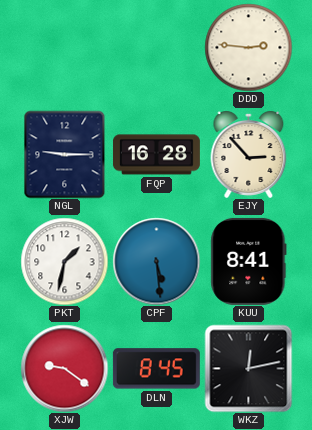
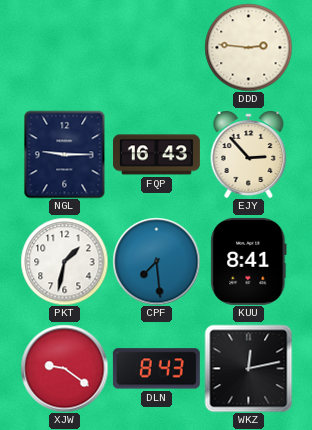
FQP: 16:28 -> 16:43
CPF: 5:29 -> 7:29
DLN: 8:45 -> 8:43
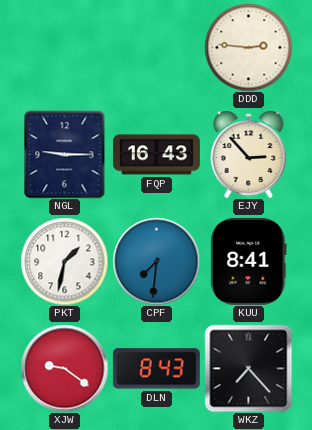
CPF: 7:29 -> 7:31
WKZ: 12:13 -> 7:23
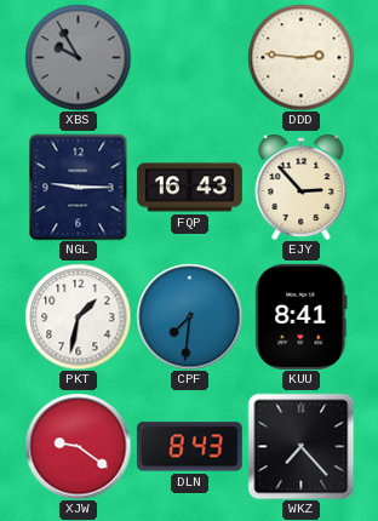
XBS: none -> 9:55
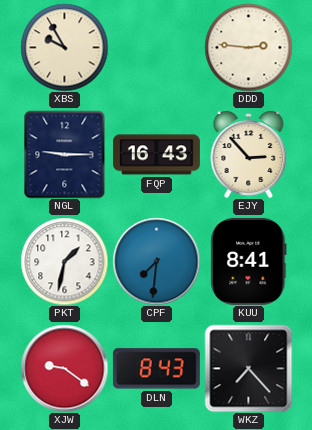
XBS dial: grey -> cream
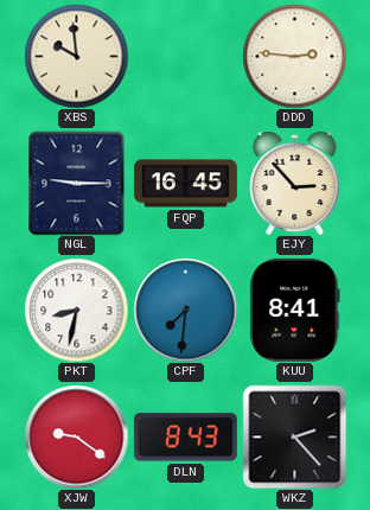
XBS: 9:55 -> 9:59
FQP: 16:43 -> 16:45
PKT: 1:32 -> 8:32
WKZ: 7:23 -> 2:23
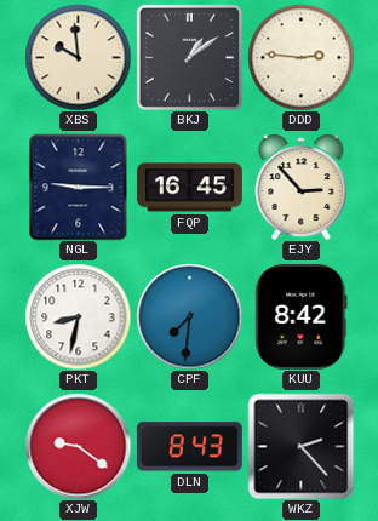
BKJ: none -> 1:09
KUU: 8:41 -> 8:42
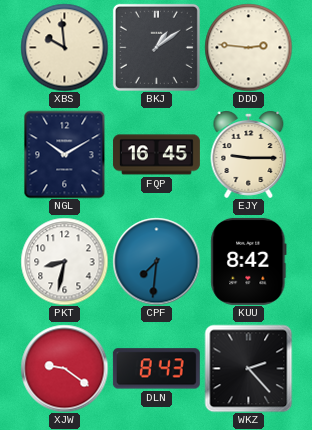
NGL: 9:15 -> 10:10
EJY: 2:53 -> 9:15
